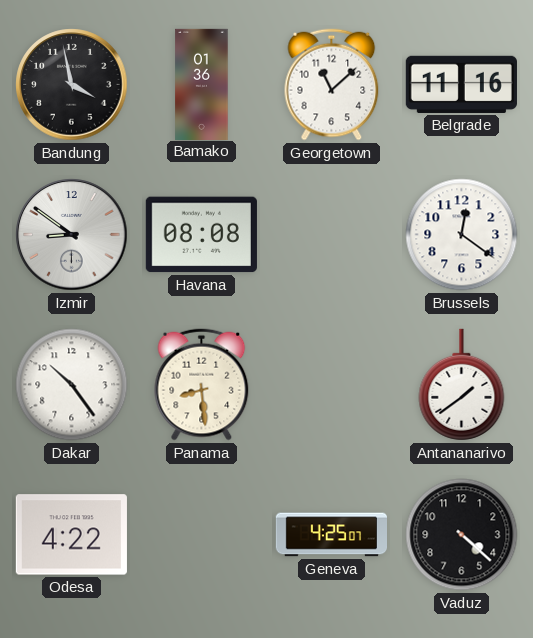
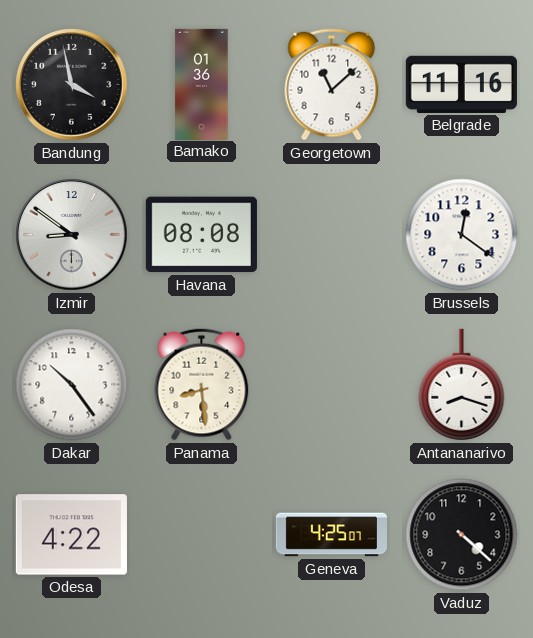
Antananarivo: 1:39 -> 8:18
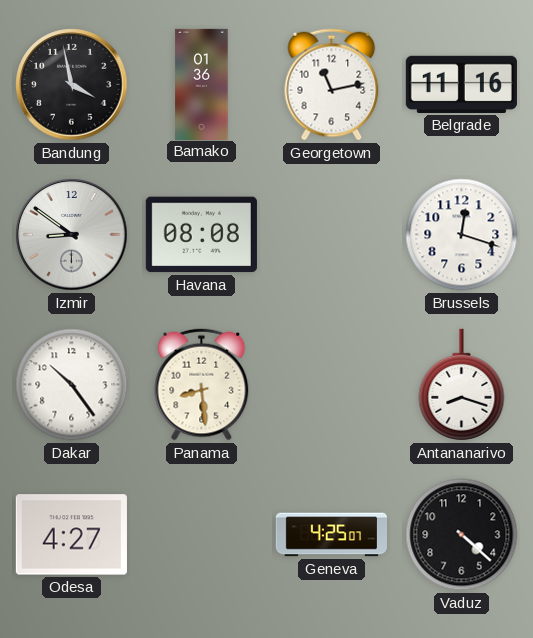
Georgetown: 11:08 -> 11:13
Brussels: 12:21 -> 12:18
Odesa: 4:22 -> 4:27
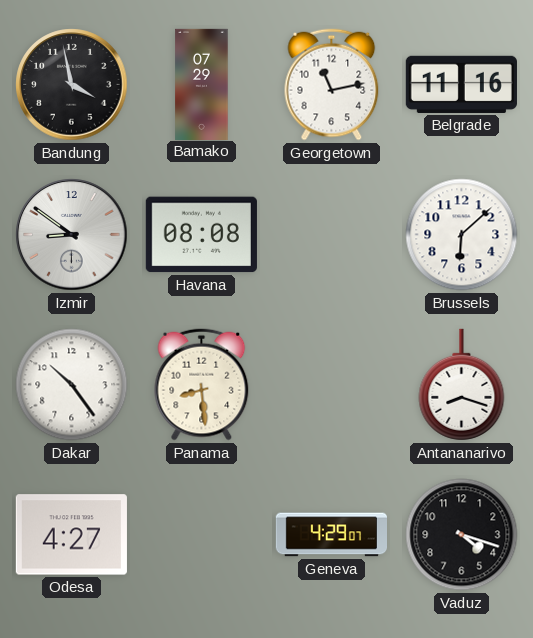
Bamako: 01:36 -> 07:29
Brussels: 12:18 -> 6:08
Geneva: 4:25 -> 4:29
Vaduz: 4:22 -> 4:18
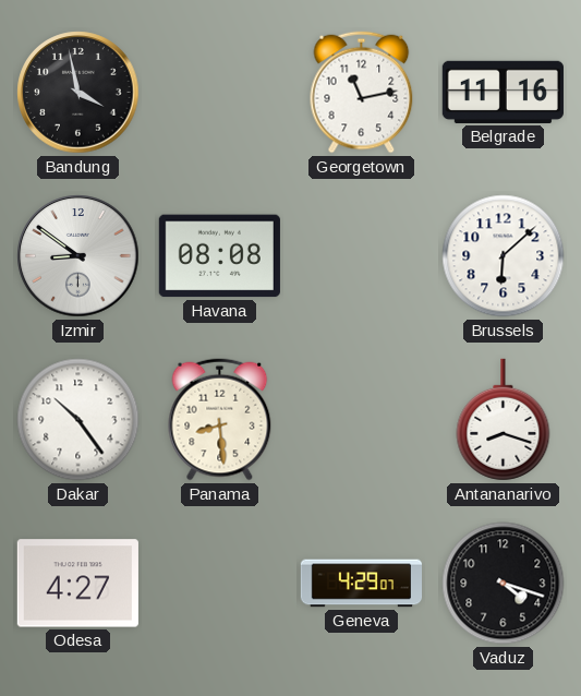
Bamako: 07:29 -> none
